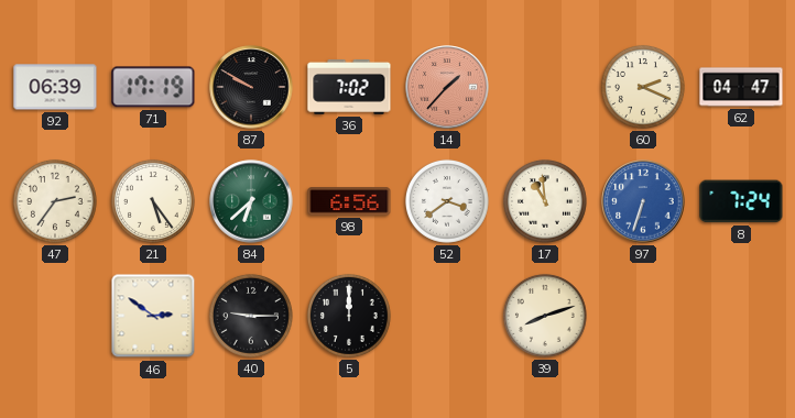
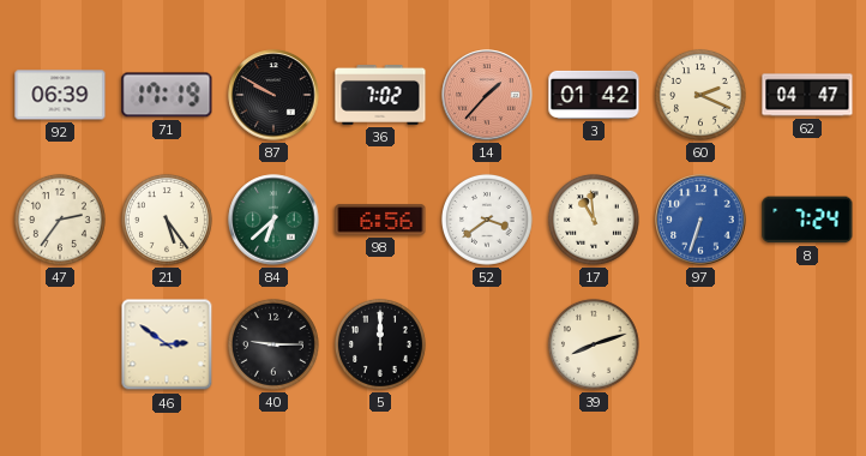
3: none -> 01:42
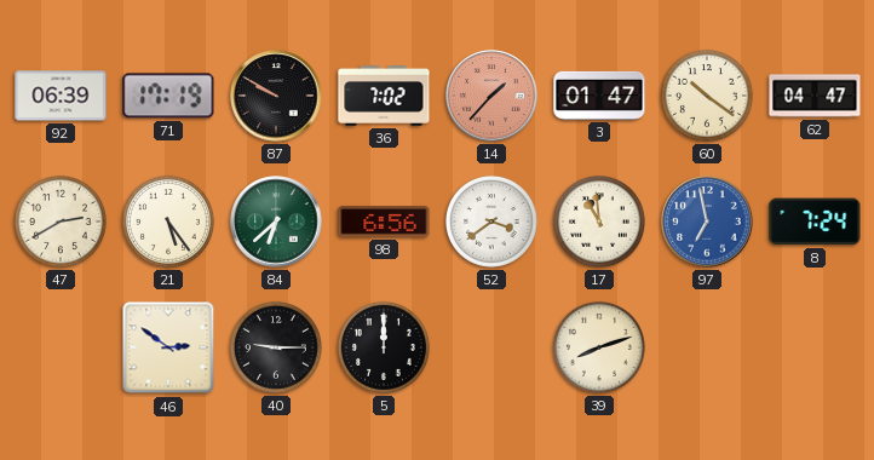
3: 01:42 -> 01:47
60: 2:19 -> 10:21
47: 2:36 -> 2:40
97: 6:33 -> 6:58
